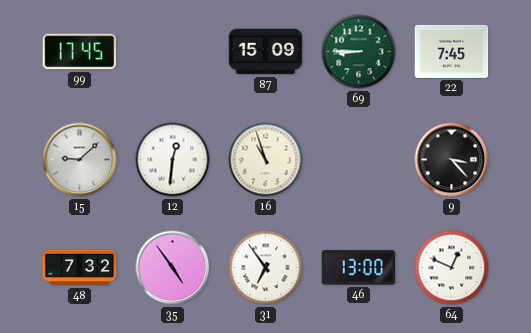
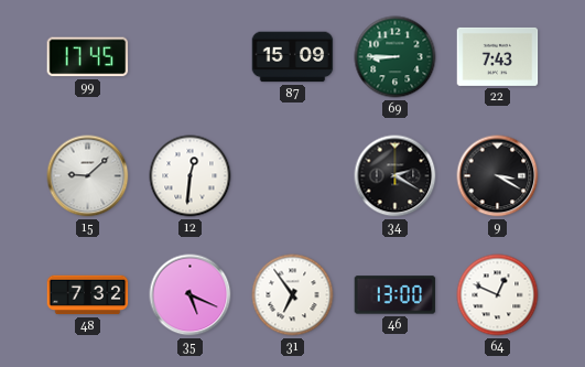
22: 7:45 -> 7:43
16: 10:57 -> none
34: none -> 2:20
9: 3:23 -> 3:20
35: 4:54 -> 5:19
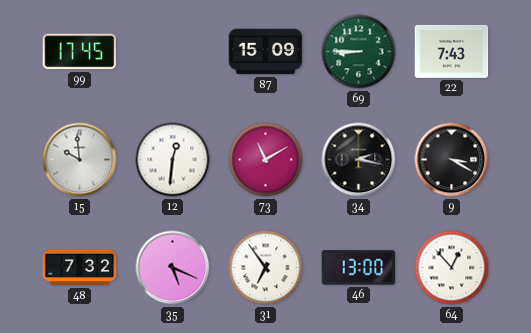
15: 9:08 -> 9:59
73: none -> 11:10
34: 2:20 -> 2:17
64: 12:49 -> 12:53
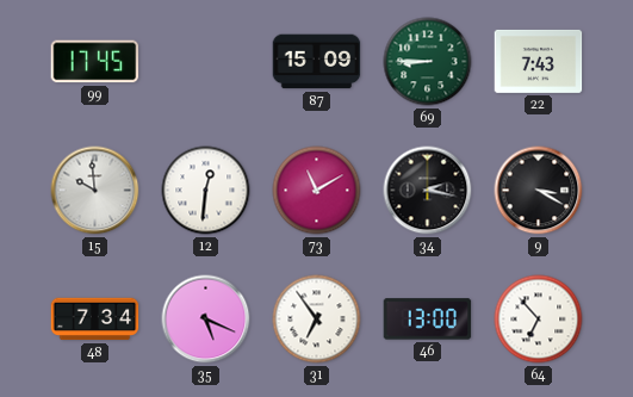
48: 7:32 -> 7:34
64: 12:53 -> 6:53
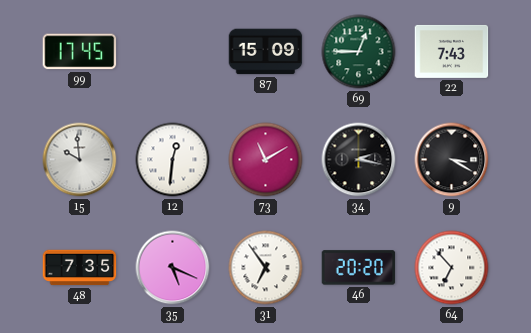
69: 8:45 -> 12:45
48: 7:34 -> 7:35
46: 13:00 -> 20:20
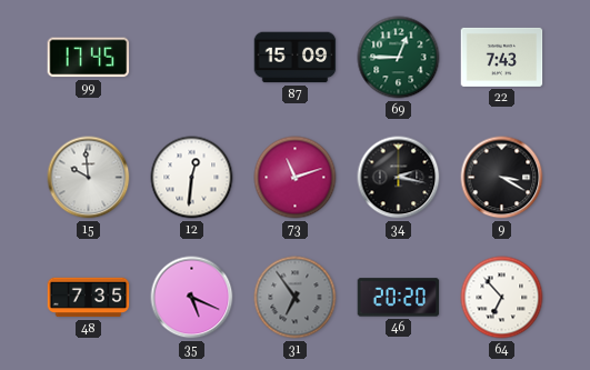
73: 11:10 -> 11:12
31 dial: white -> grey
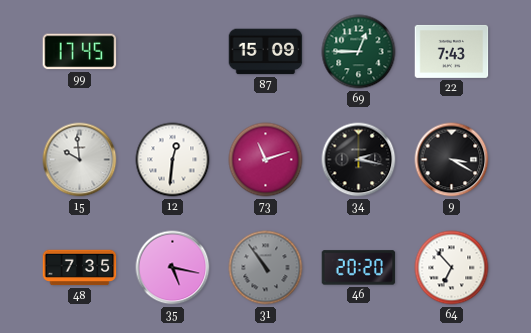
35: 5:19 -> 5:17
31: 6:54 -> 10:54
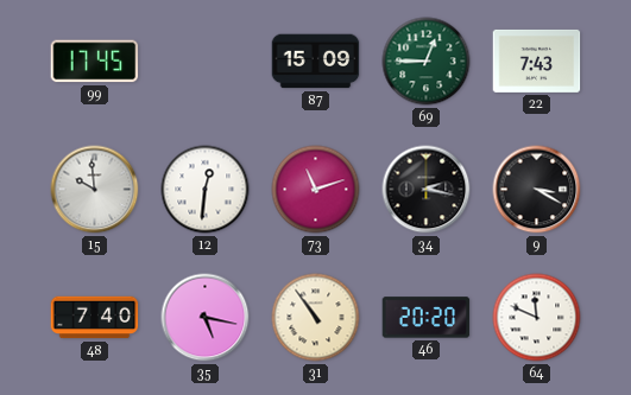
48: 7:35 -> 7:40
31 dial: grey -> cream
64: 6:53 -> 11:49
